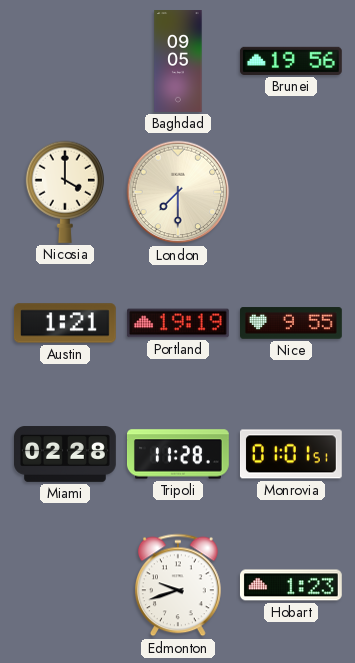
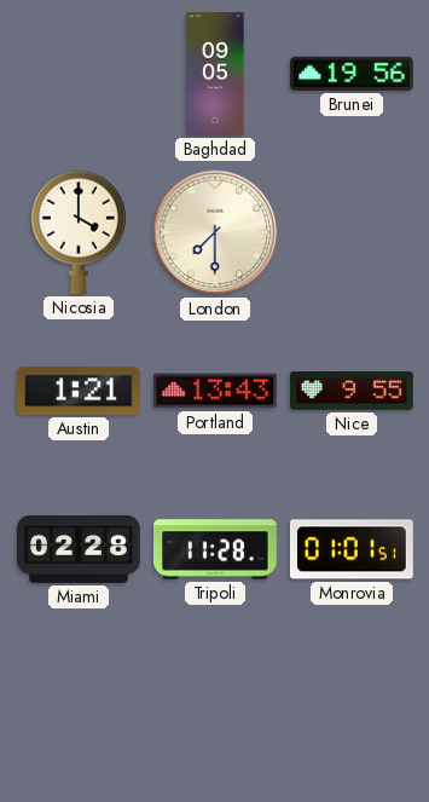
Portland: 19:19 -> 13:43
Edmonton: 9:42 -> none
Hobart: 1:23 -> none
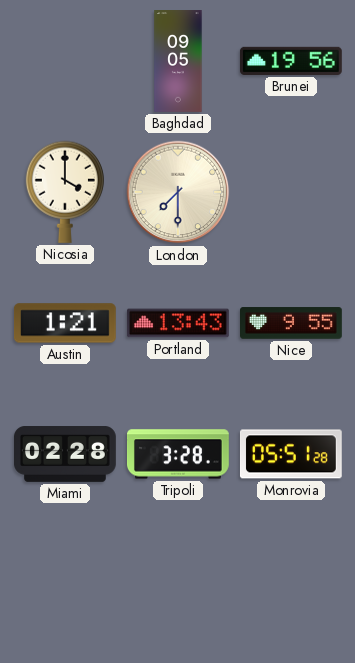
Tripoli: 11:28 -> 3:28
Monrovia: 01:01 -> 05:51
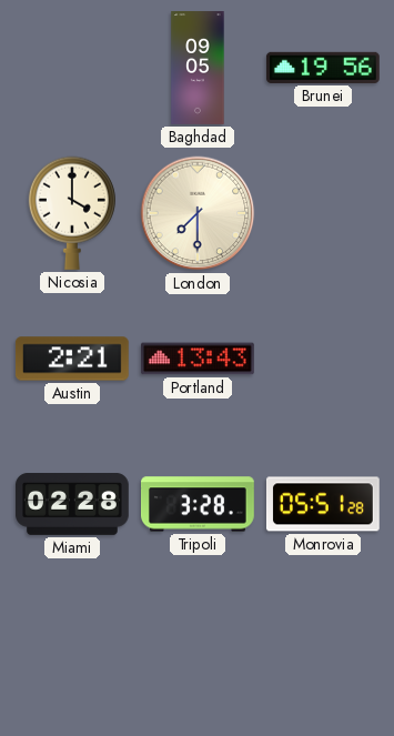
Austin: 1:21 -> 2:21
Nice: 9:55 -> none
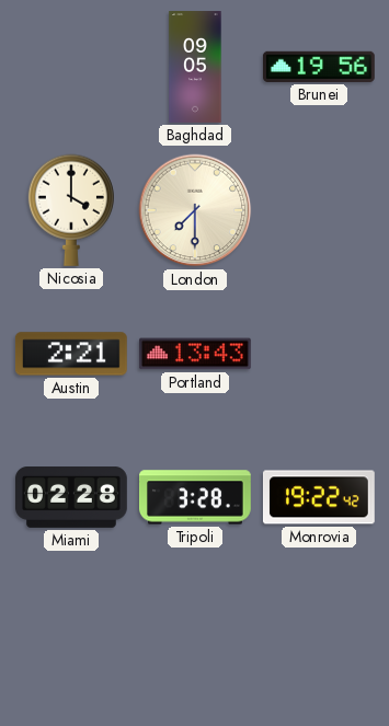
Monrovia: 05:51 -> 19:22
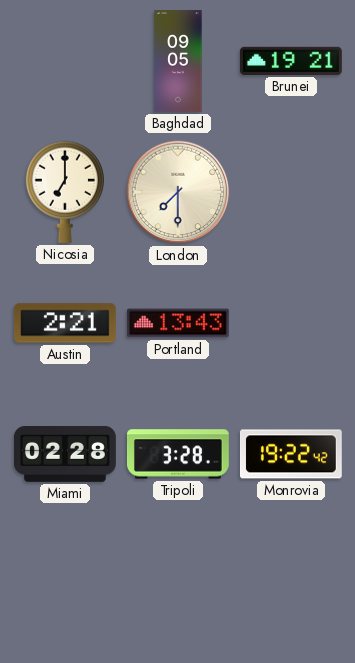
Brunei: 19:56 -> 19:21
Nicosia: 4:00 -> 7:00
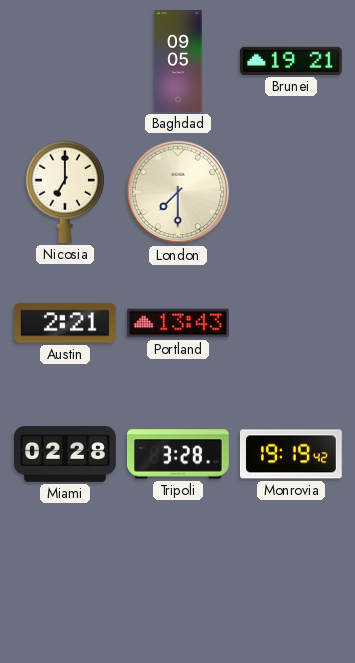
Monrovia: 19:22 -> 19:19
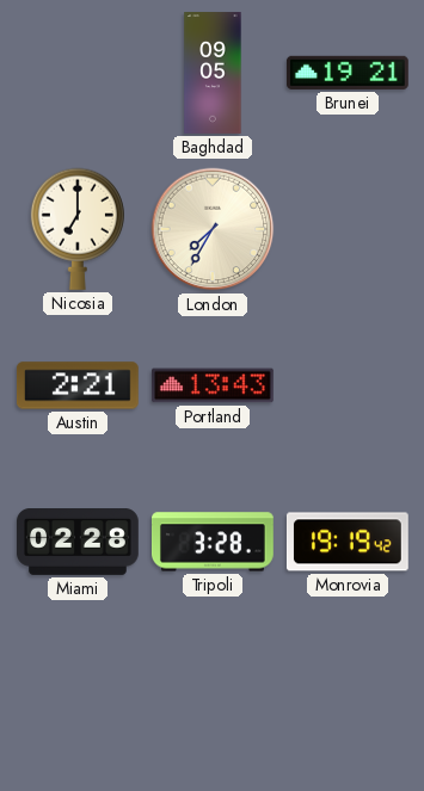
London: 7:30 -> 7:35
